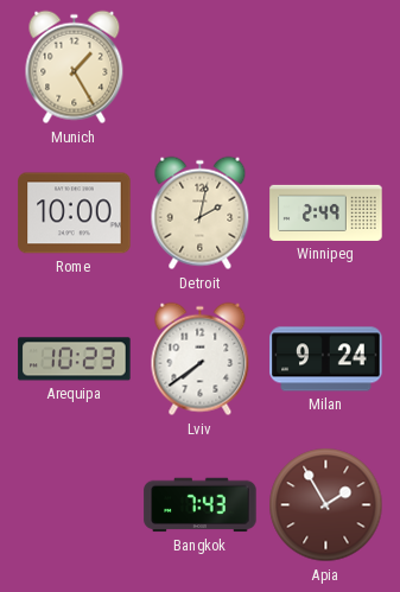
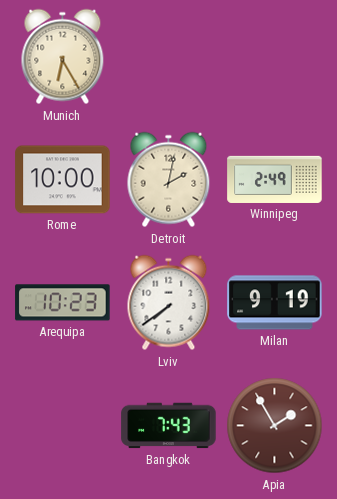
Munich: 1:25 -> 6:25
Milan: 9:24 -> 9:19
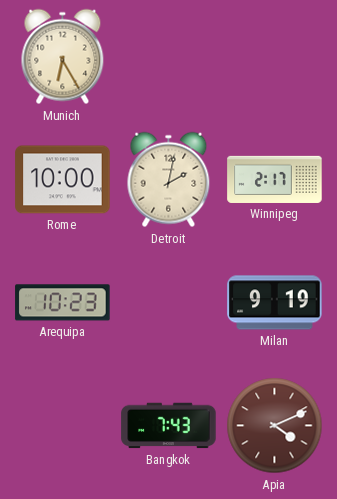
Winnipeg: 2:49 -> 2:17
Lviv: 7:39 -> none
Apia: 1:55 -> 4:11
